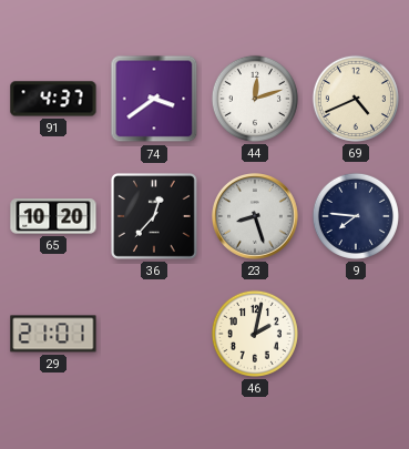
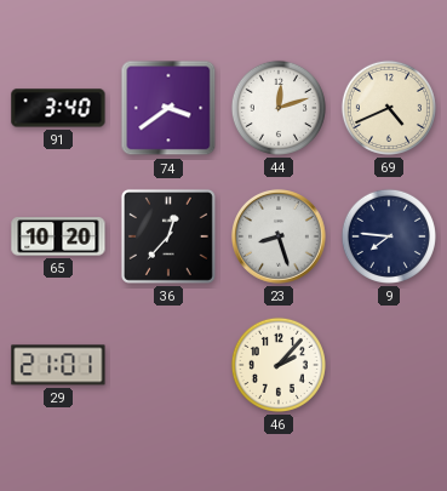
91: 4:37 -> 3:40
46: 2:02 -> 2:07
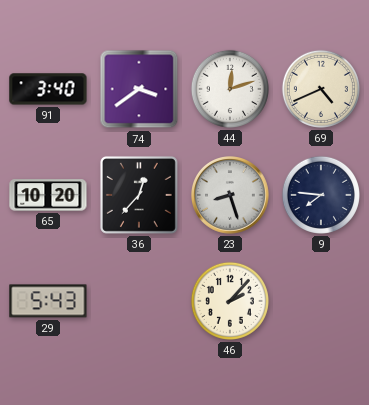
29: 21:01 -> 5:43
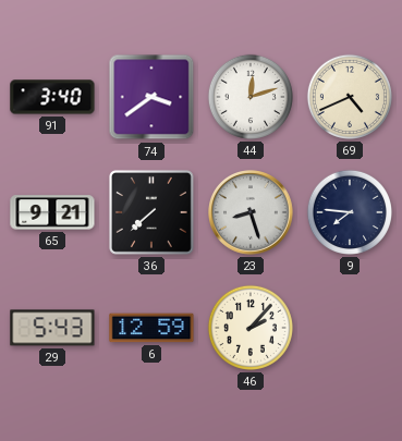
65: 10:20 -> 9:21
36: 12:37 -> 7:38
6: none -> 12:59
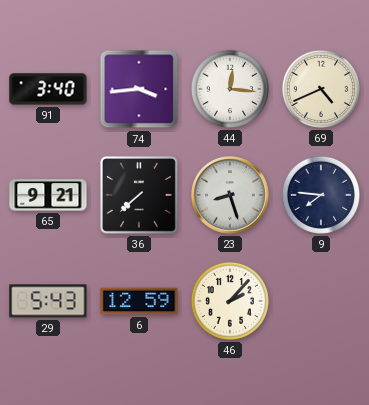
74: 3:39 -> 3:44
44: 12:12 -> 12:16
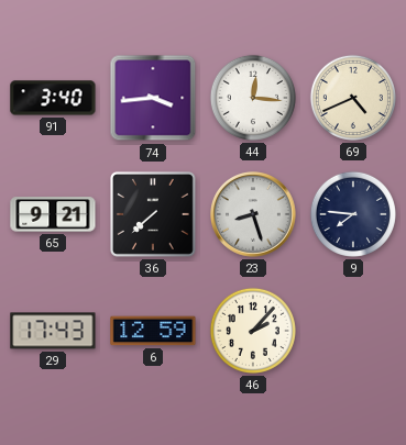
29: 5:43 -> 17:43
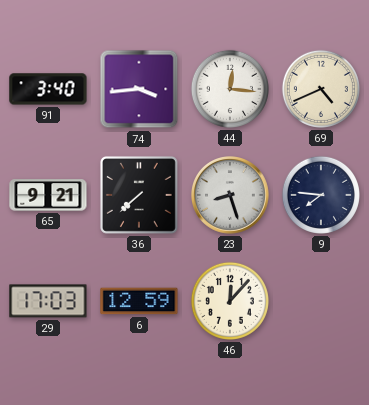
29: 17:43 -> 17:03
46: 2:07 -> 12:07
